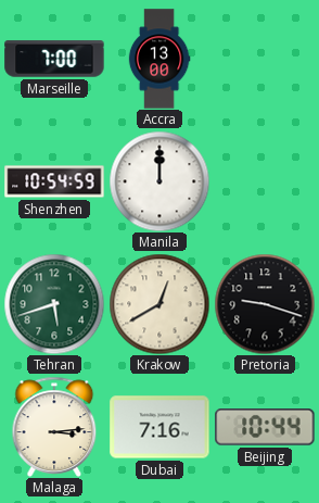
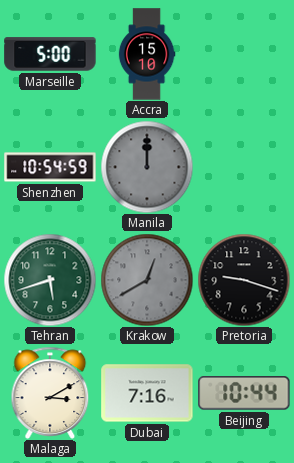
Marseille: 7:00 -> 5:00
Accra: 13:00 -> 15:10
Manila dial: white -> grey
Krakow dial: cream -> grey
Malaga: 3:14 -> 3:10
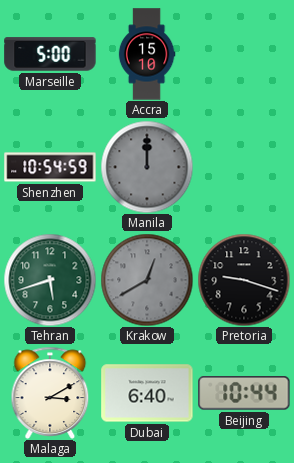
Dubai: 7:16 -> 6:40
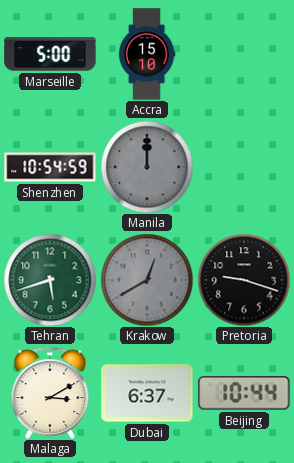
Dubai: 6:40 -> 6:37
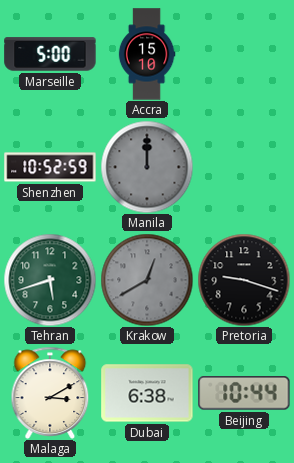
Shenzhen: 10:54 -> 10:52
Dubai: 6:37 -> 6:38
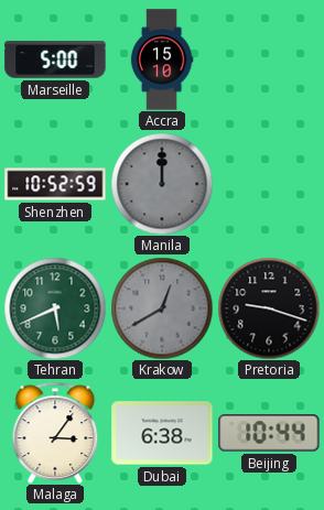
Tehran: 5:42 -> 5:41
Malaga: 3:10 -> 3:06
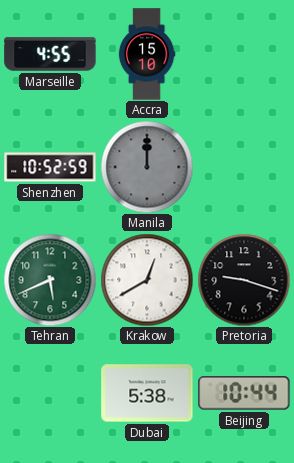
Marseille: 5:00 -> 4:55
Krakow dial: grey -> white
Malaga: 3:06 -> none
Dubai: 6:38 -> 5:38
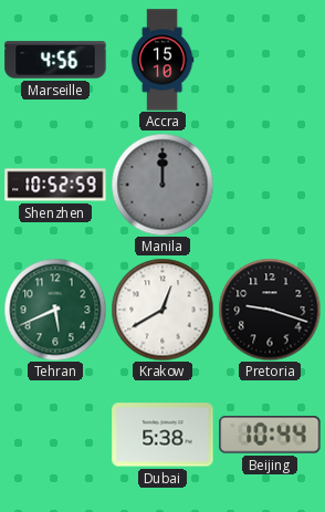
Marseille: 4:55 -> 4:56
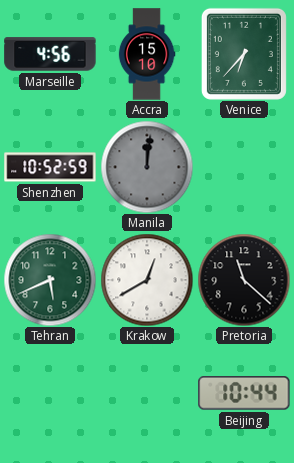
Venice: none -> 6:37
Manila: 12:00 -> 12:01
Pretoria: 9:18 -> 11:22
Dubai: 5:38 -> none
